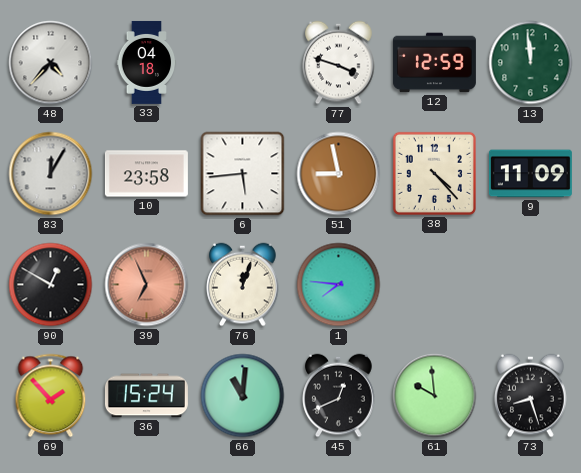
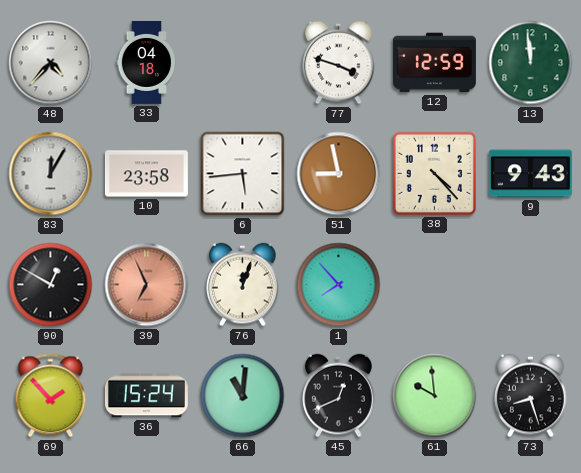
9: 11:09 -> 9:43
1: 7:46 -> 7:53
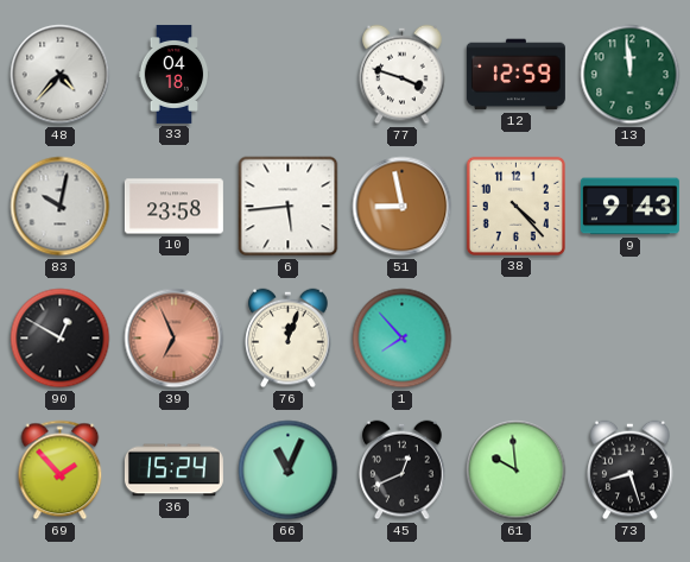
83: 12:05 -> 10:02
66: 11:01 -> 11:04
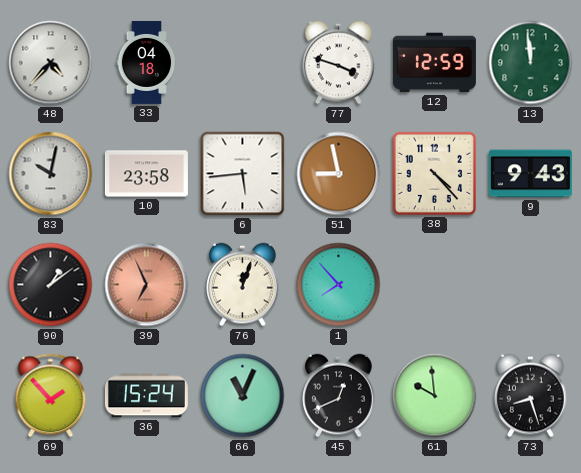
90: 12:50 -> 1:09
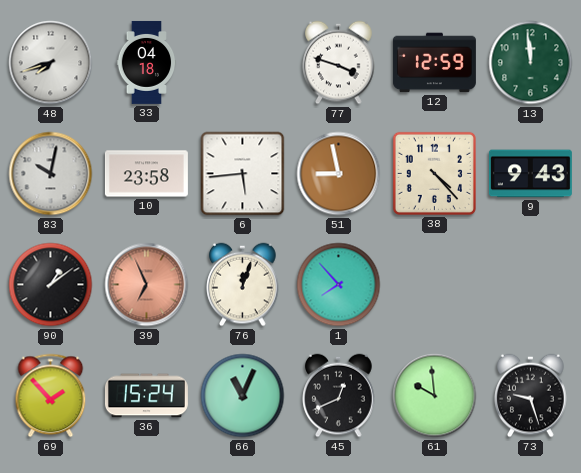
48: 4:37 -> 7:42
73: 8:27 -> 9:27
